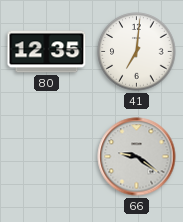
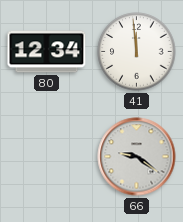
80: 12:35 -> 12:34
41: 7:01 -> 11:59
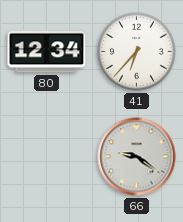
41: 11:59 -> 6:37
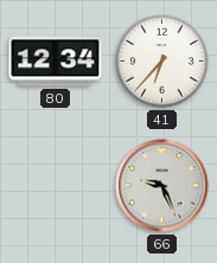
66: 9:21 -> 9:26
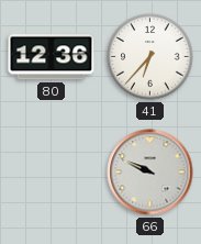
80: 12:34 -> 12:36
66: 9:26 -> 9:49
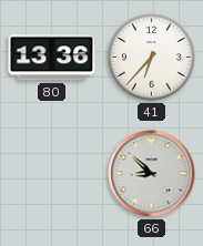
80: 12:36 -> 13:36
66: 9:49 -> 8:52
